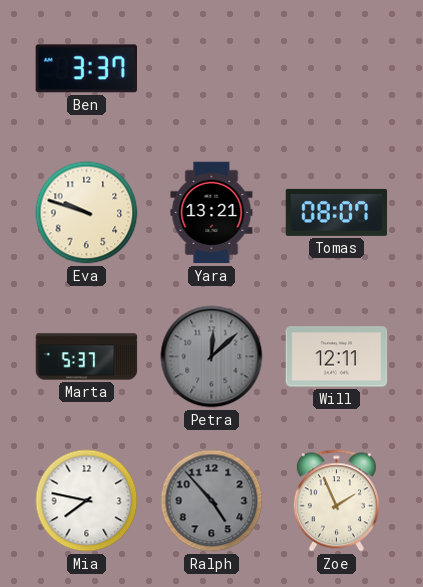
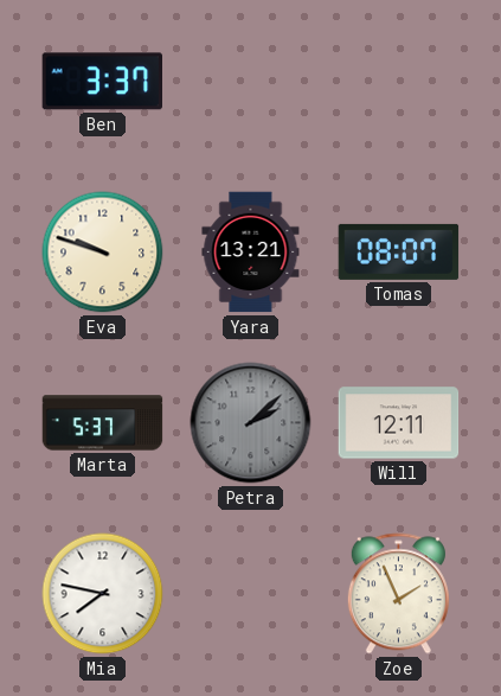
Petra: 12:08 -> 2:08
Ralph: 4:53 -> none
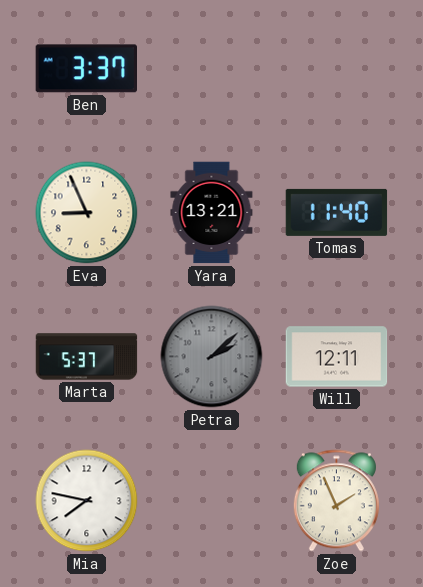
Eva: 9:48 -> 8:56
Tomas: 08:07 -> 11:40
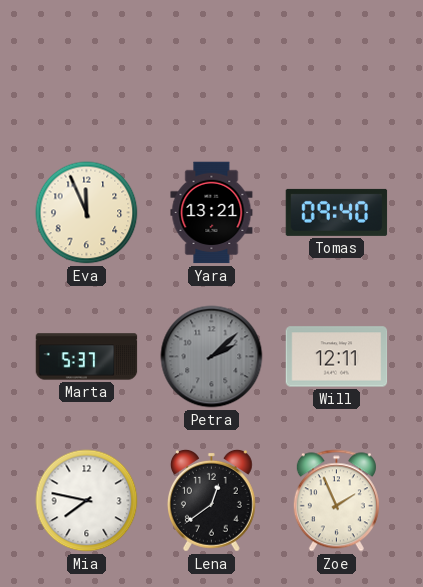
Ben: 3:37 -> none
Eva: 8:56 -> 11:56
Tomas: 11:40 -> 09:40
Lena: none -> 12:39
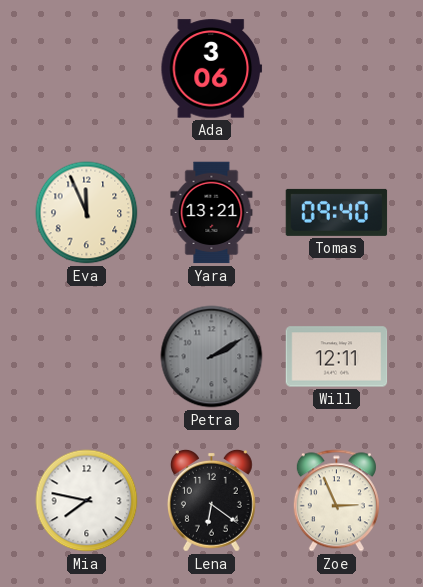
Ada: none -> 3:06
Marta: 5:37 -> none
Petra: 2:08 -> 2:10
Lena: 12:39 -> 6:21
Zoe: 1:56 -> 2:56
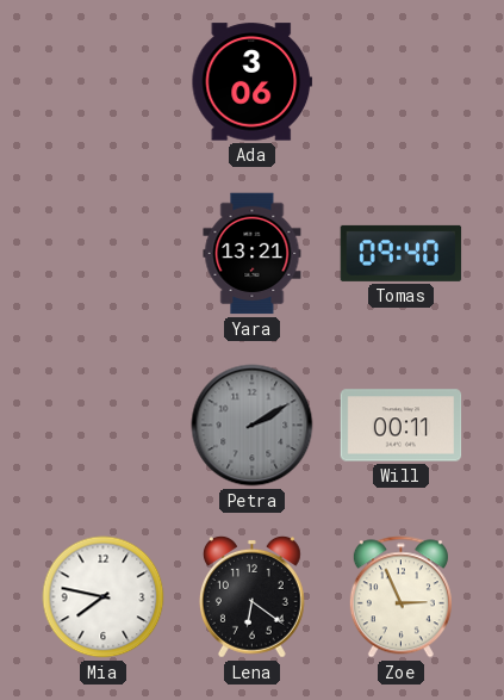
Eva: 11:56 -> none
Will: 12:11 -> 00:11
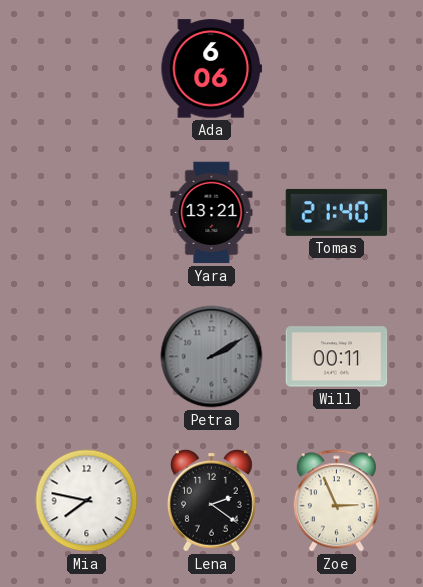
Ada: 3:06 -> 6:06
Tomas: 09:40 -> 21:40
Lena: 6:21 -> 2:21
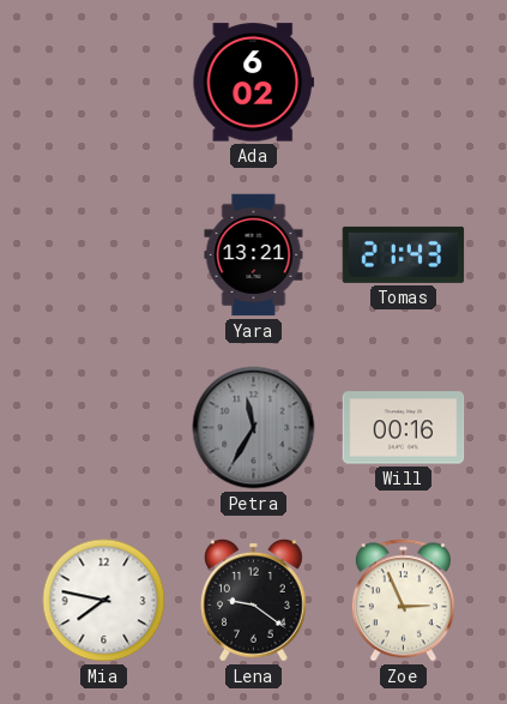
Ada: 6:06 -> 6:02
Tomas: 21:40 -> 21:43
Petra: 2:10 -> 11:35
Will: 00:11 -> 00:16
Lena: 2:21 -> 9:21
